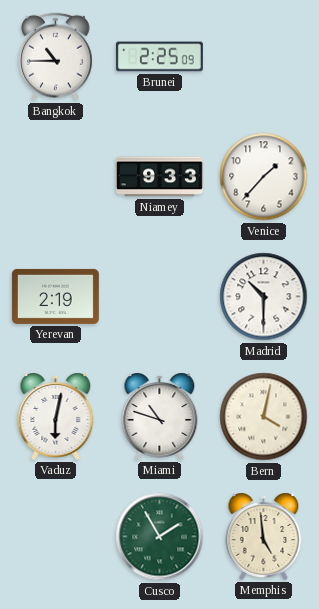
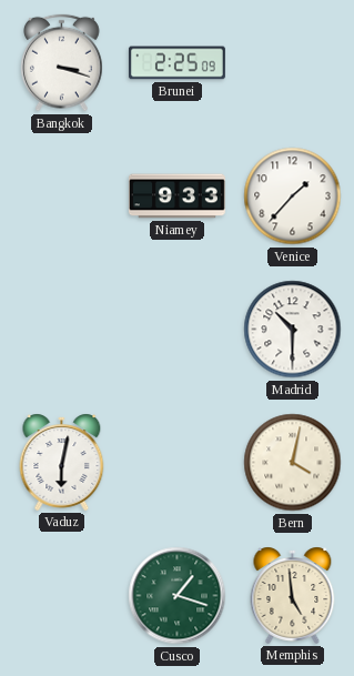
Bangkok: 10:45 -> 3:18
Yerevan: 2:19 -> none
Miami: 10:48 -> none
Cusco: 1:55 -> 1:18
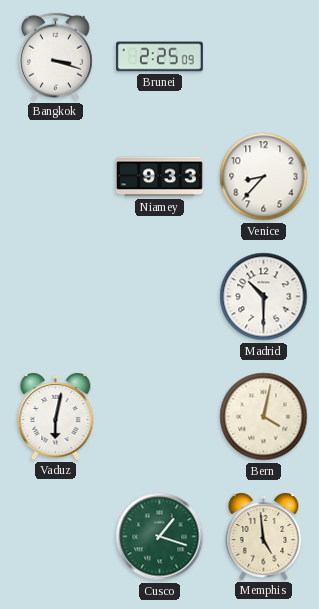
Venice: 1:37 -> 8:37
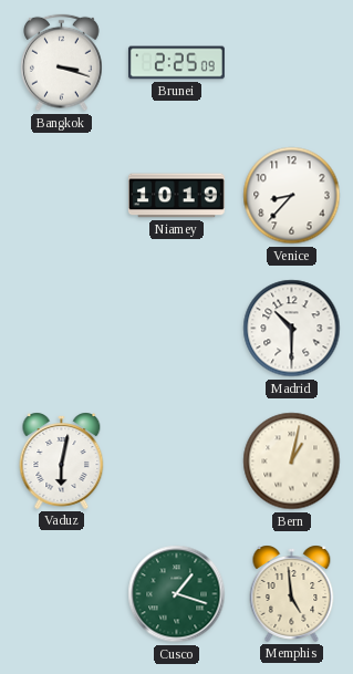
Niamey: 9:33 -> 10:19
Bern: 4:02 -> 1:02
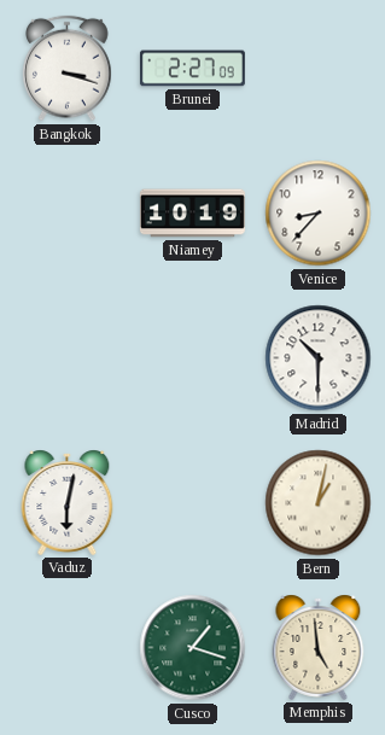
Brunei: 2:25 -> 2:27
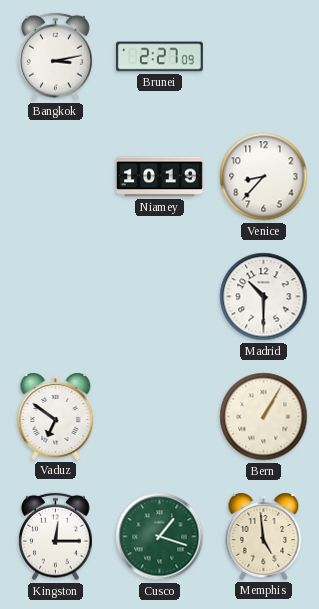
Bangkok: 3:18 -> 3:13
Vaduz: 6:02 -> 6:51
Bern: 1:02 -> 1:05
Kingston: none -> 12:15
